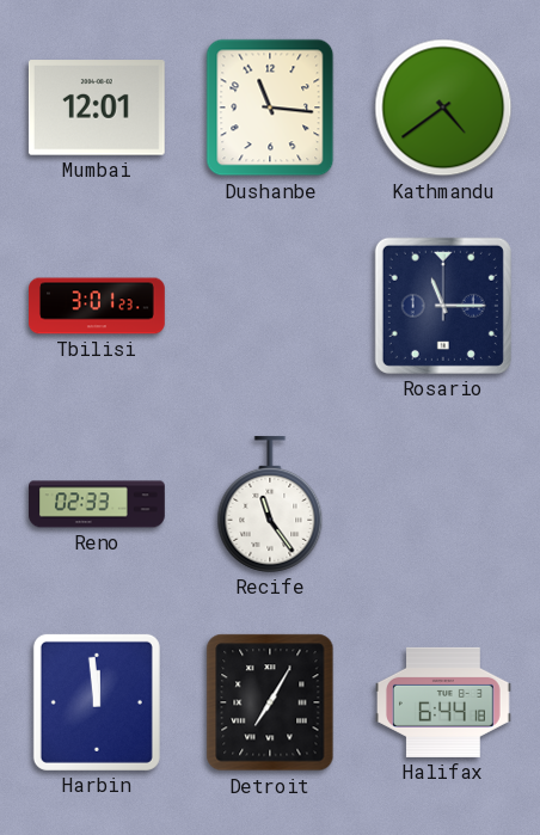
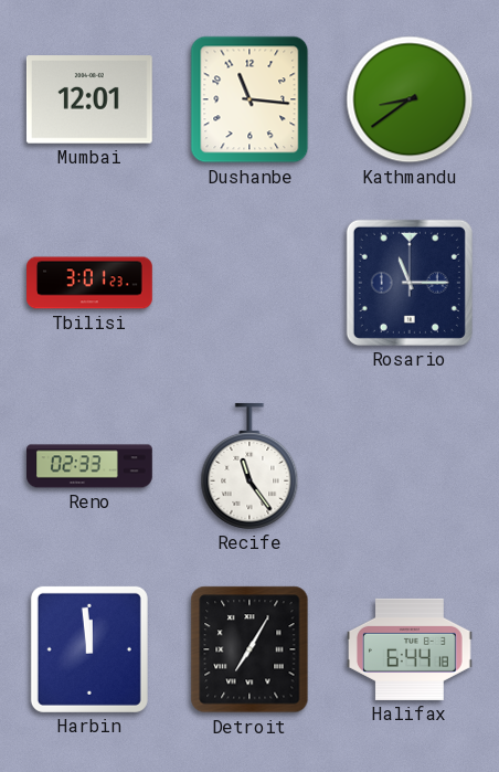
Kathmandu: 4:39 -> 8:39
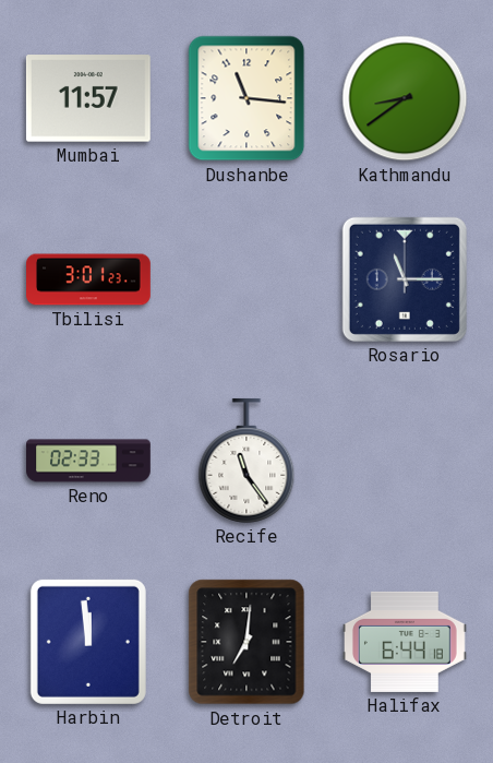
Mumbai: 12:01 -> 11:57
Detroit: 7:05 -> 7:01
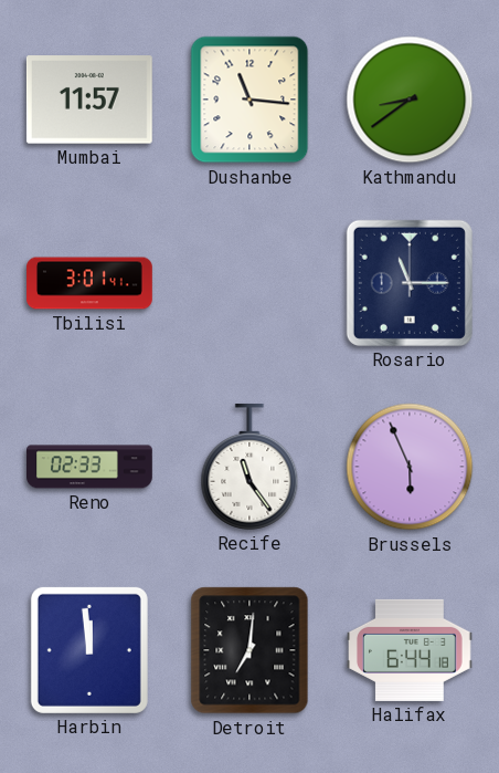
Tbilisi: 3:01:23 -> 3:01:41
Brussels: none -> 5:56
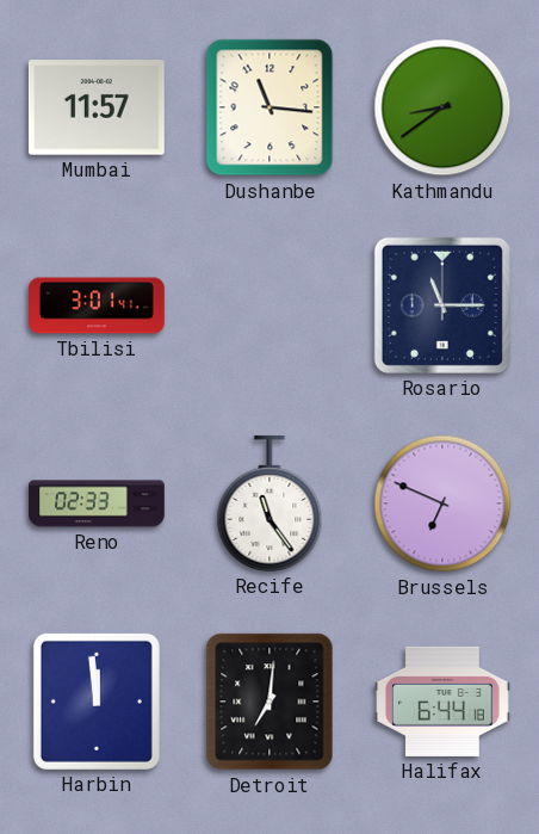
Brussels: 5:56 -> 6:49
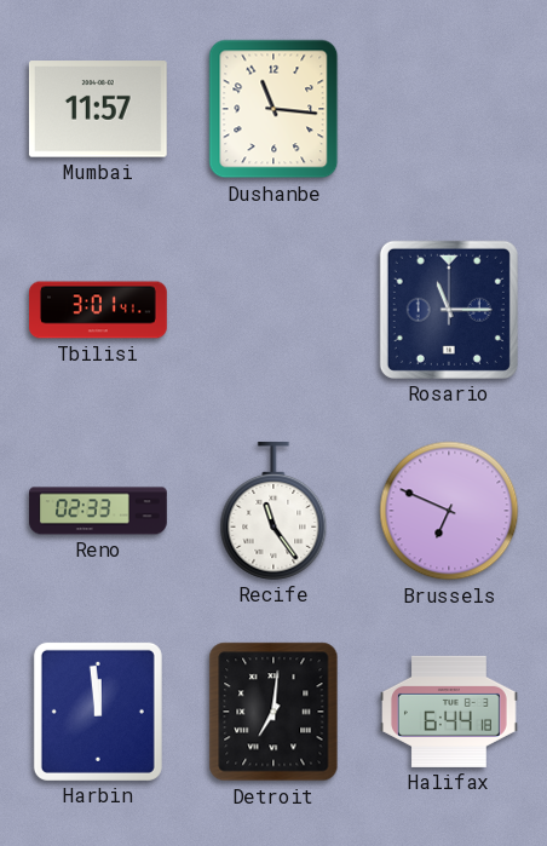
Kathmandu: 8:39 -> none
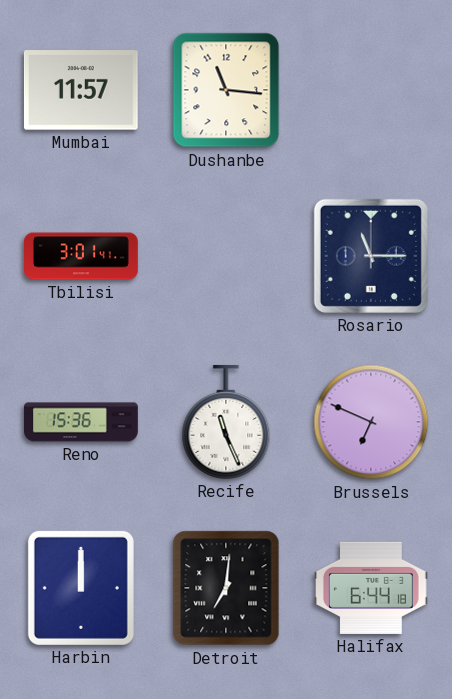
Reno: 02:33 -> 15:36
Recife: 11:24 -> 11:26
Harbin: 11:59 -> 12:00
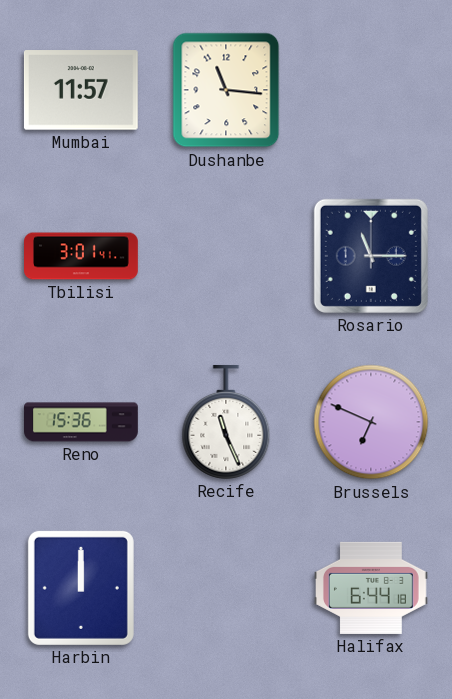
Detroit: 7:01 -> none
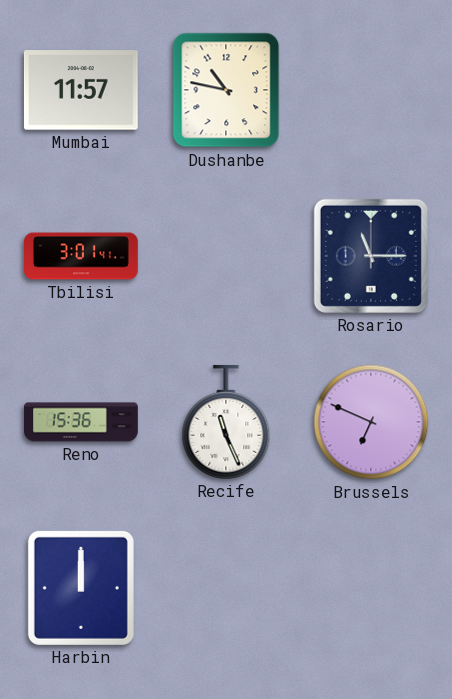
Dushanbe: 11:16 -> 10:47
Halifax: 6:44 -> none
